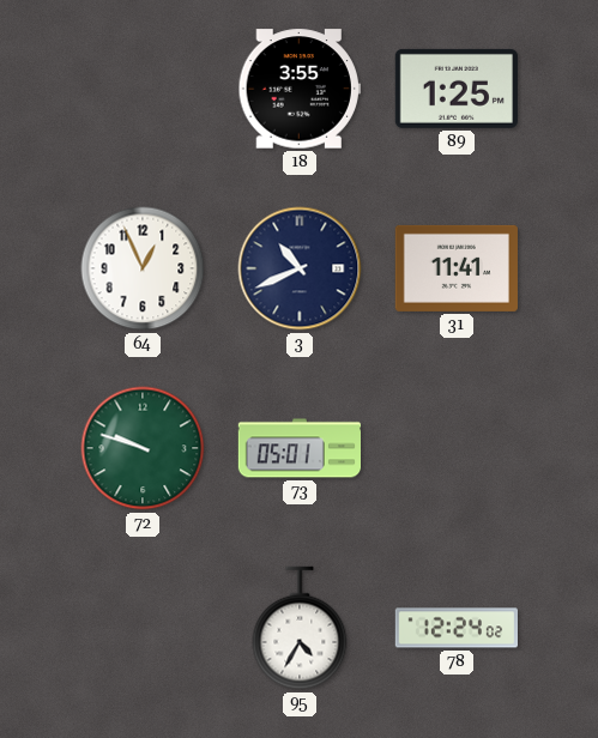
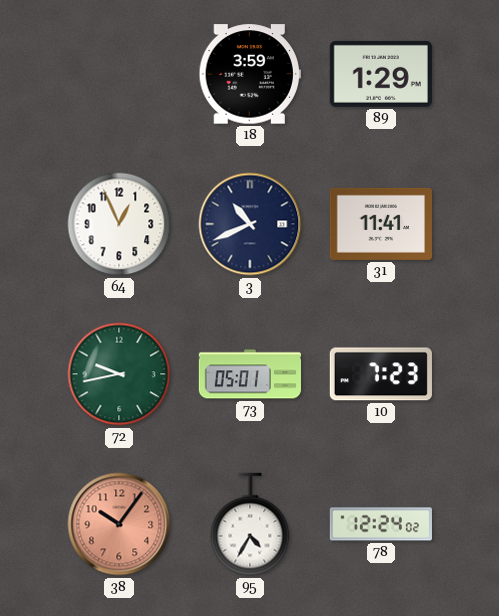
18: 3:55 -> 3:59
89: 1:25 -> 1:29
72: 9:48 -> 9:43
10: none -> 7:23
38: none -> 10:06
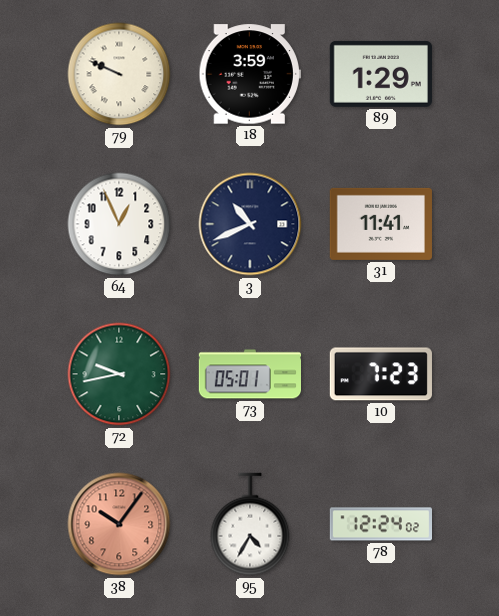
79: none -> 9:49
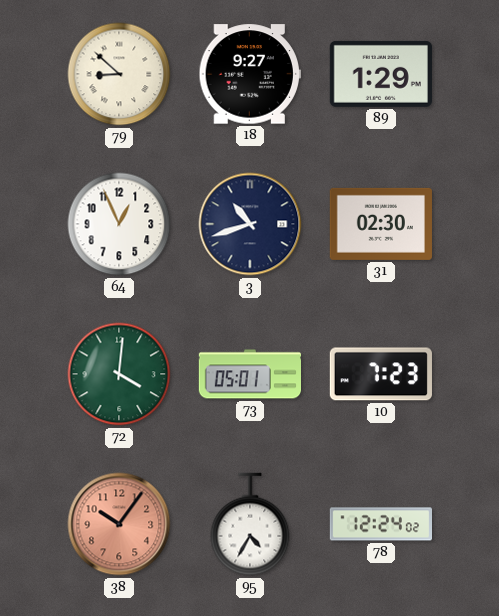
79: 9:49 -> 8:52
18: 3:59 -> 9:27
3: 10:41 -> 10:42
31: 11:41 -> 02:30
72: 9:43 -> 4:01
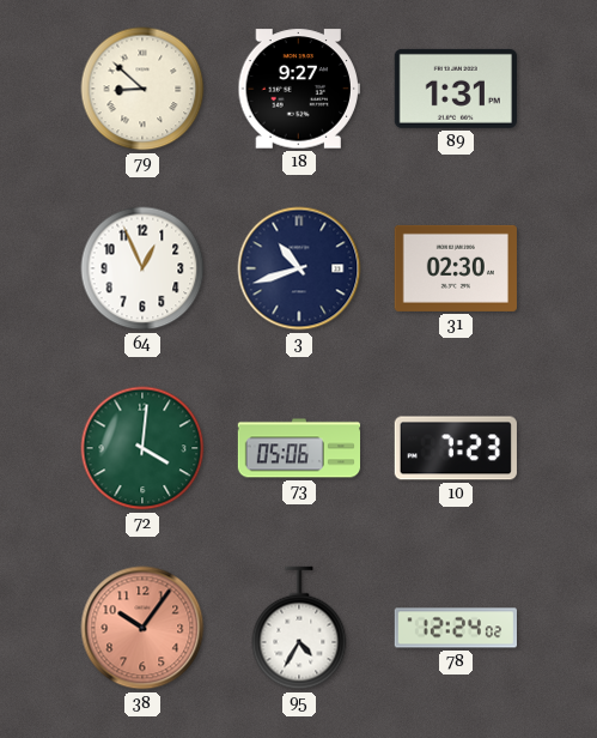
89: 1:29 -> 1:31
73: 05:01 -> 05:06
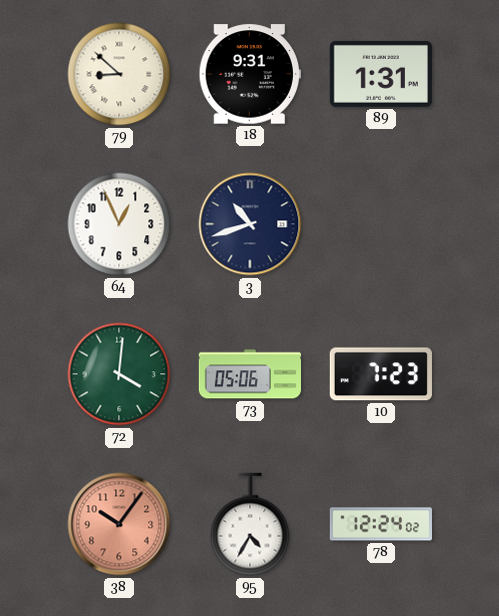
18: 9:27 -> 9:31
31: 02:30 -> none
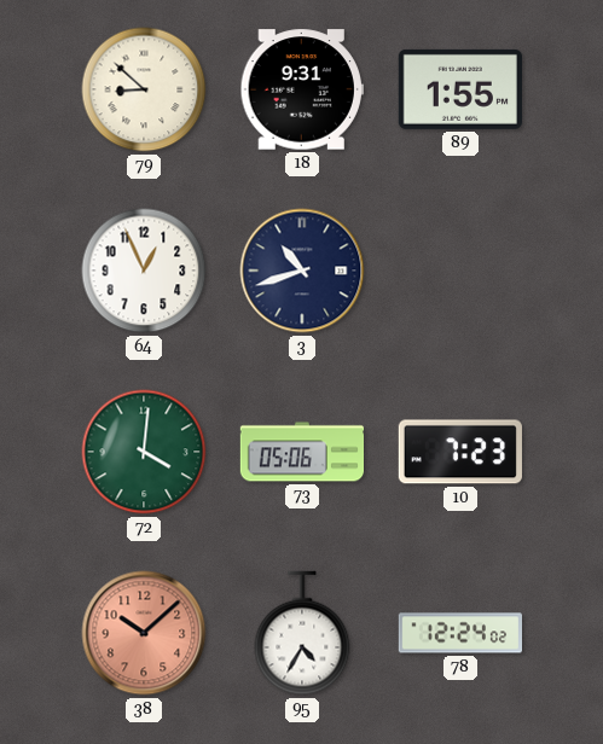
89: 1:31 -> 1:55
38: 10:06 -> 10:08
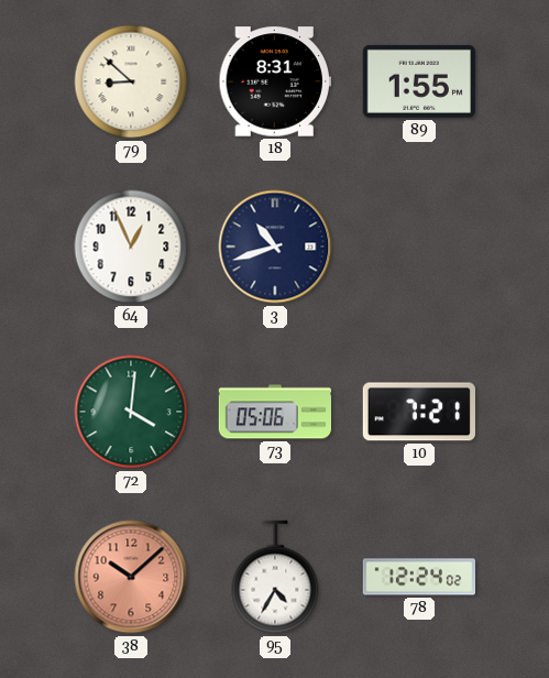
18: 9:31 -> 8:31
10: 7:23 -> 7:21
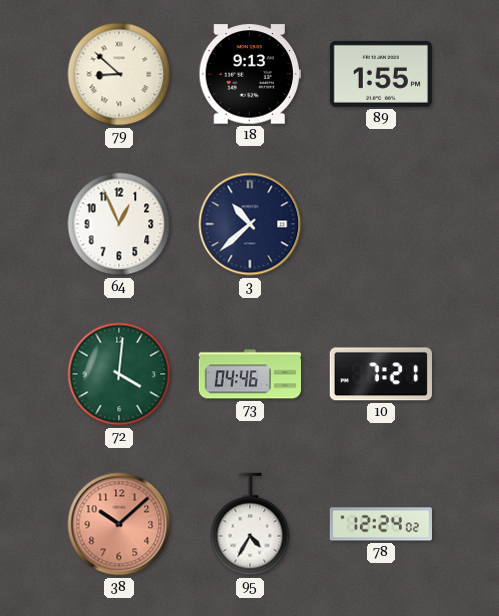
18: 8:31 -> 9:13
3: 10:42 -> 10:38
73: 05:06 -> 04:46
